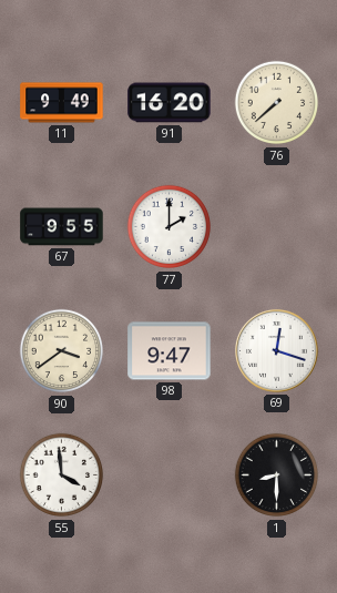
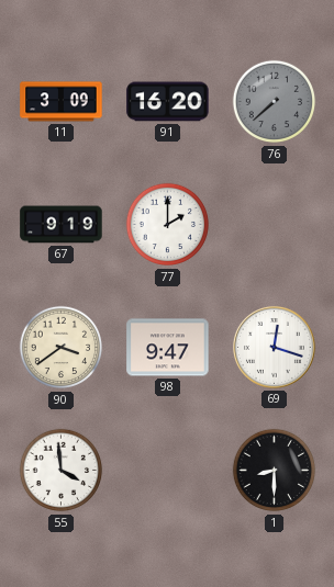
11: 9:49 -> 3:09
76 dial: cream -> grey
67: 9:55 -> 9:19
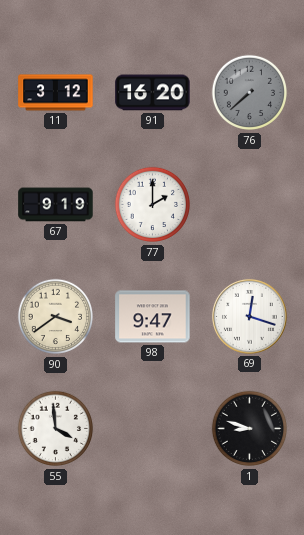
11: 3:09 -> 3:12
1: 8:30 -> 8:48
